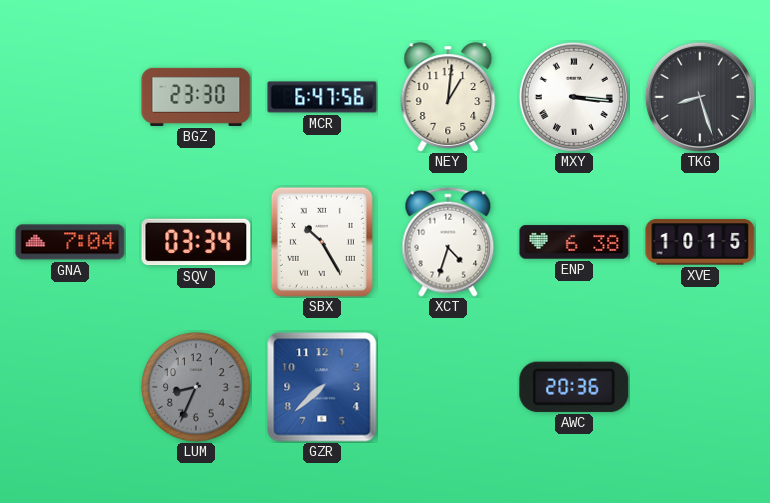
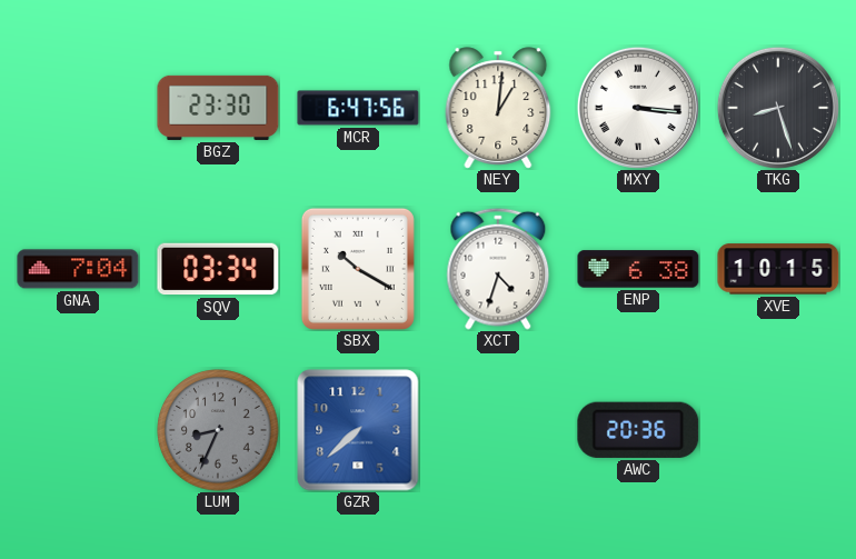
SBX: 10:25 -> 10:20
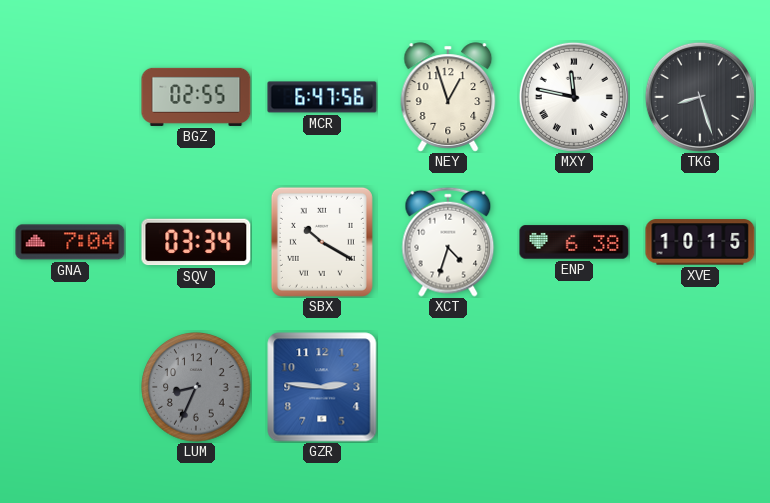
BGZ: 23:30 -> 02:55
NEY: 1:01 -> 12:57
MXY: 3:16 -> 11:47
GZR: 7:38 -> 2:46
AWC: 20:36 -> none
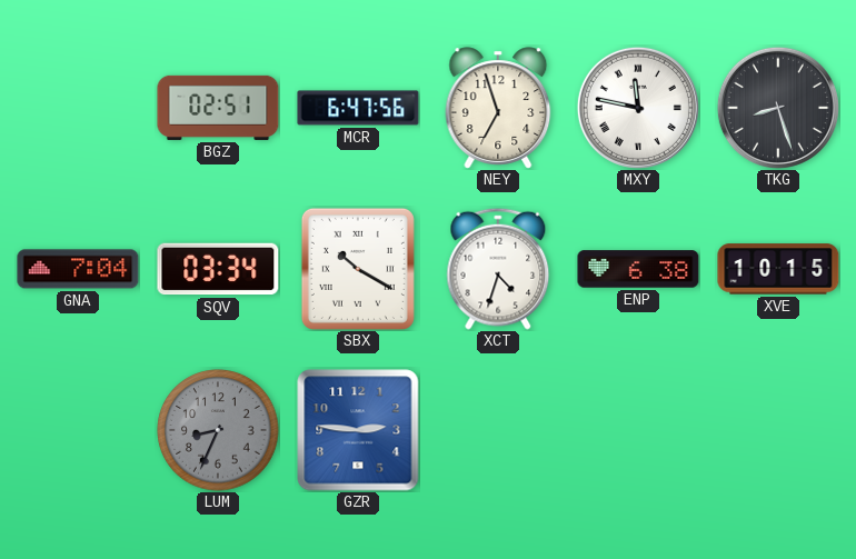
BGZ: 02:55 -> 02:51
NEY: 12:57 -> 6:57
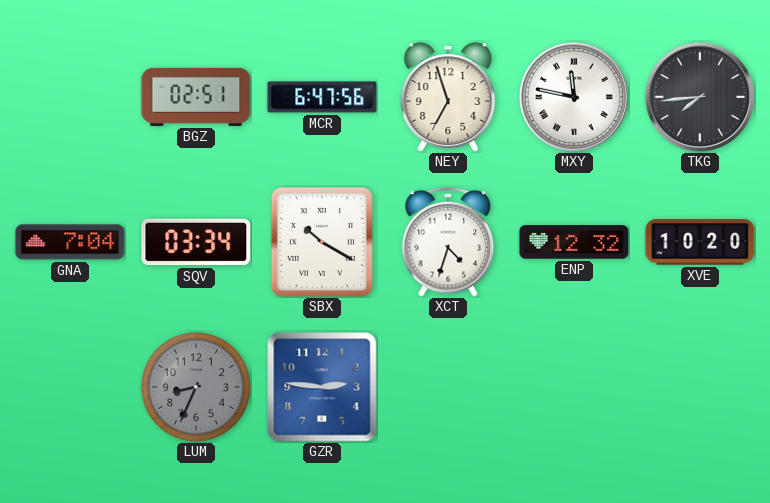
TKG: 8:27 -> 7:44
ENP: 6:38 -> 12:32
XVE: 10:15 -> 10:20
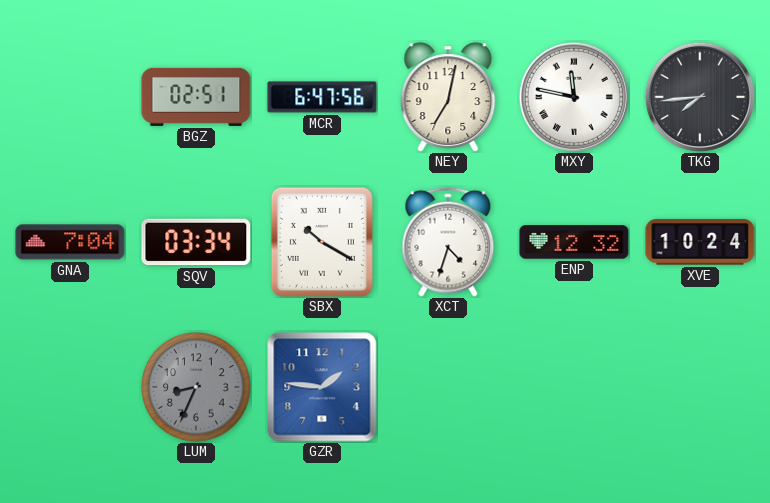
NEY: 6:57 -> 7:02
XVE: 10:20 -> 10:24
GZR: 2:46 -> 1:46
